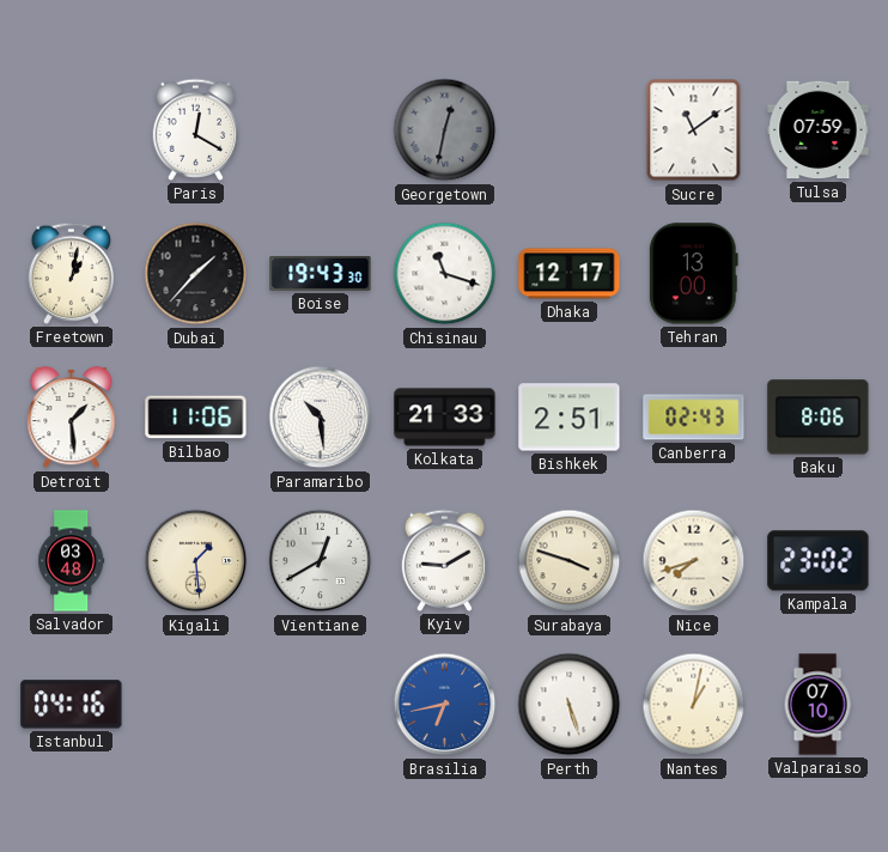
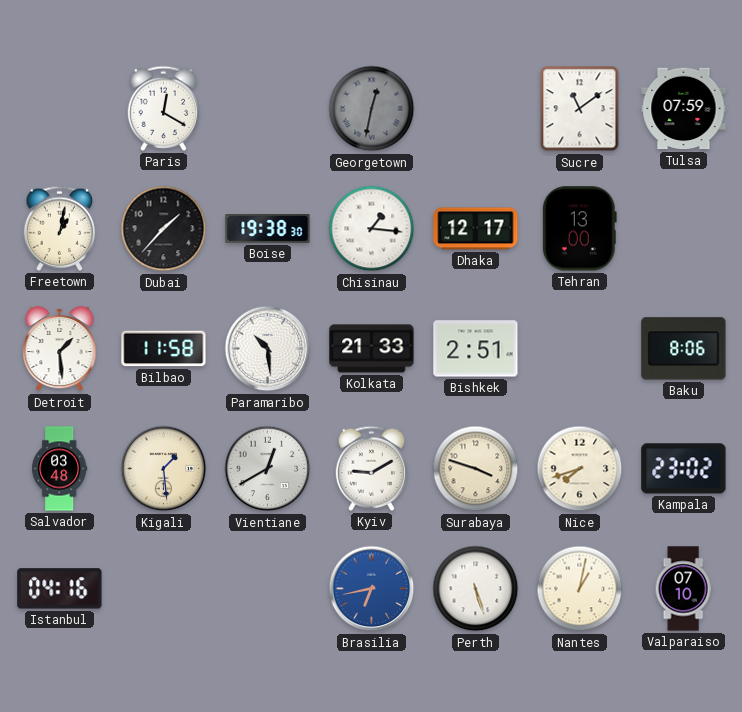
Boise: 19:43 -> 19:38
Chisinau: 11:18 -> 1:16
Bilbao: 11:06 -> 11:58
Canberra: 02:43 -> none
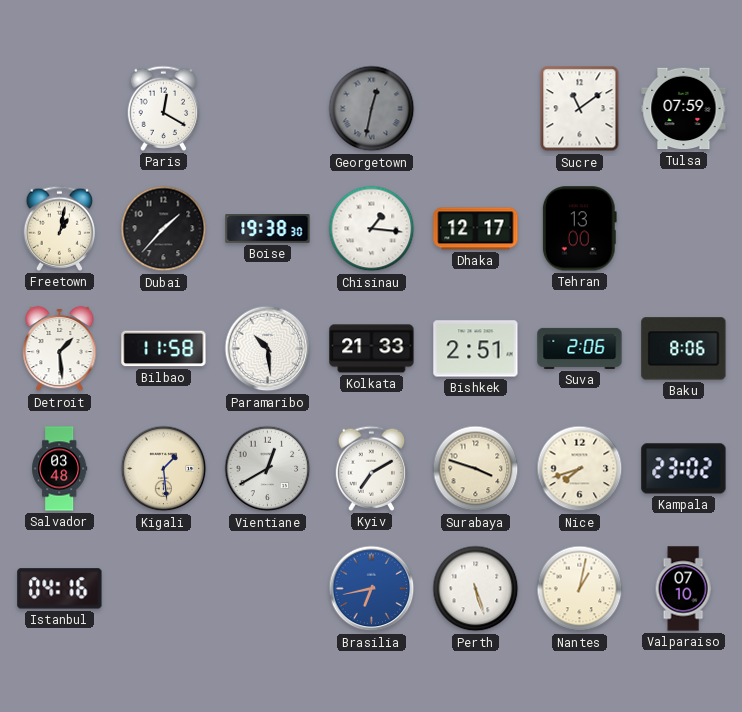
Suva: none -> 2:06
Kyiv: 9:10 -> 7:10
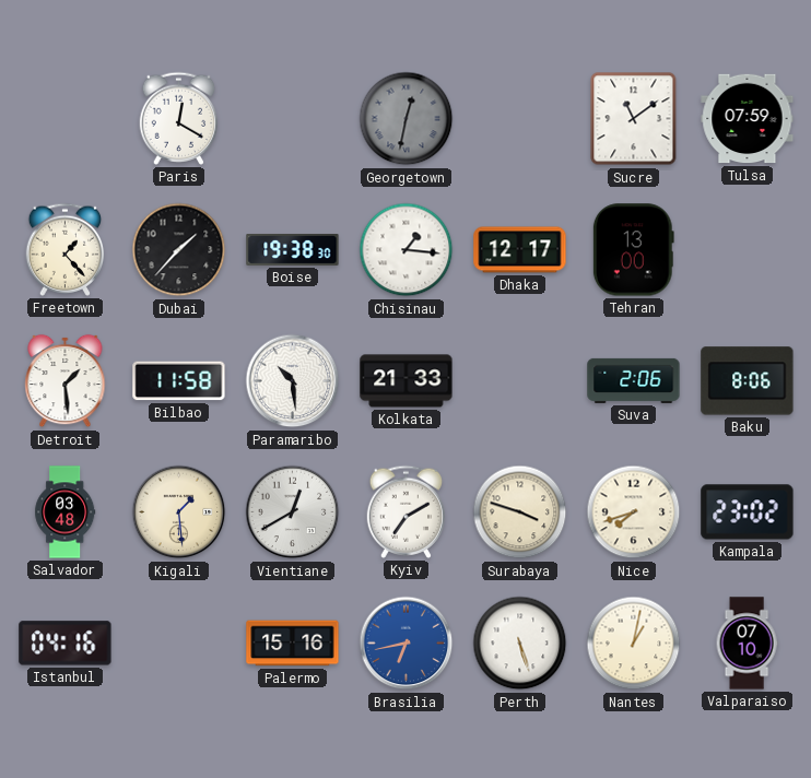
Freetown: 1:02 -> 1:23
Bishkek: 2:51 -> none
Palermo: none -> 15:16
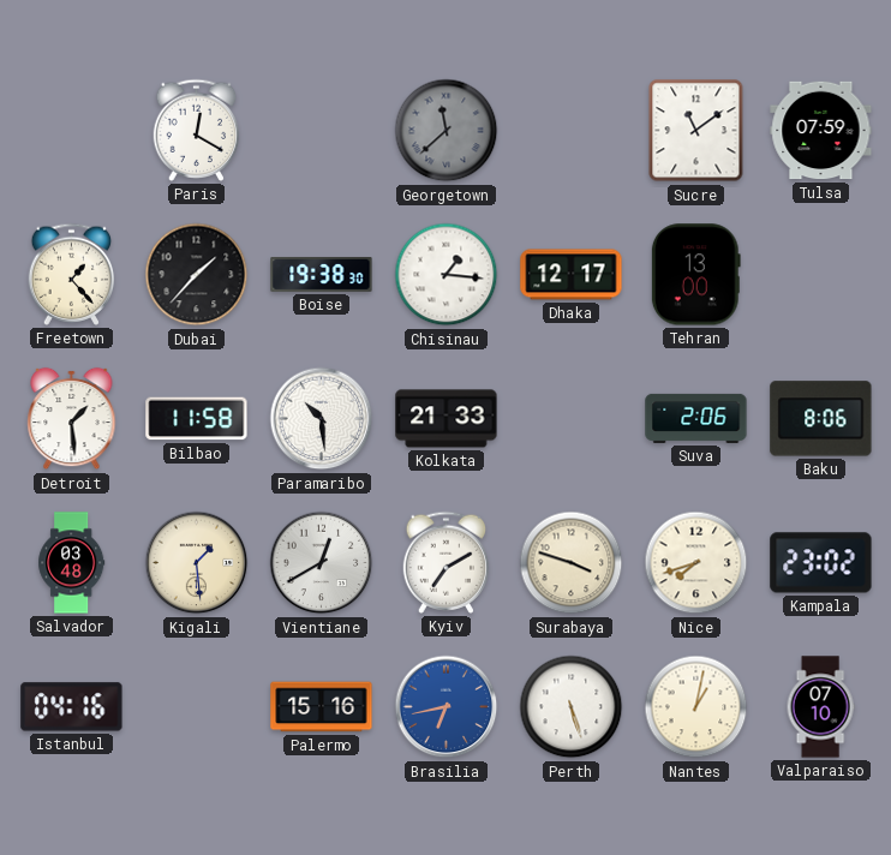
Georgetown: 12:32 -> 11:38
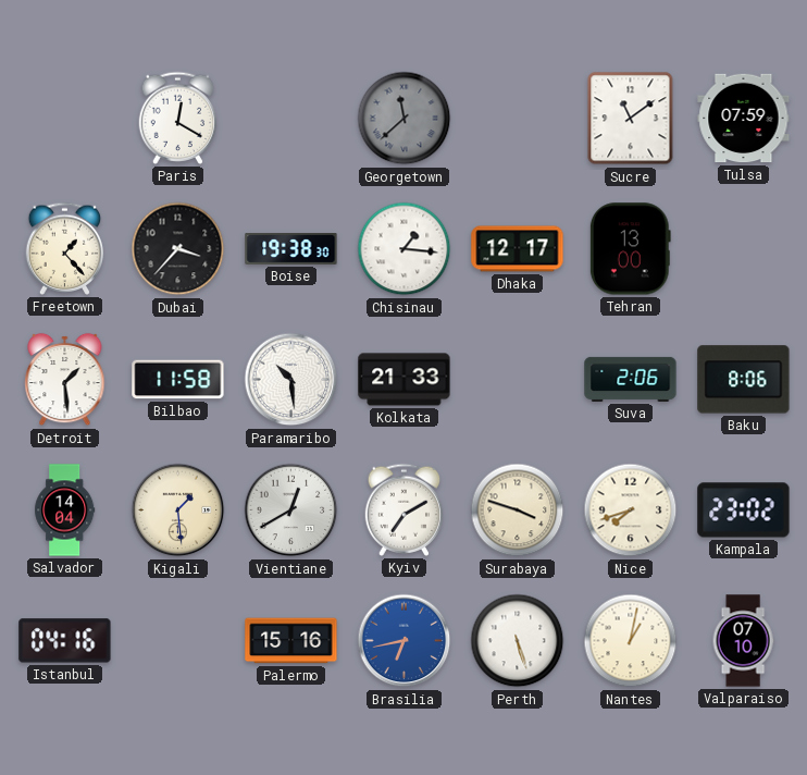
Dubai: 1:37 -> 3:37
Salvador: 03:48 -> 14:04
